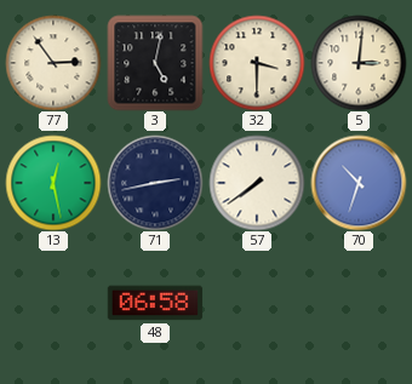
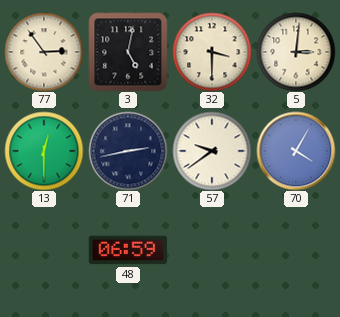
13: 12:28 -> 12:30
57: 7:39 -> 9:39
70: 10:33 -> 4:05
48: 06:58 -> 06:59
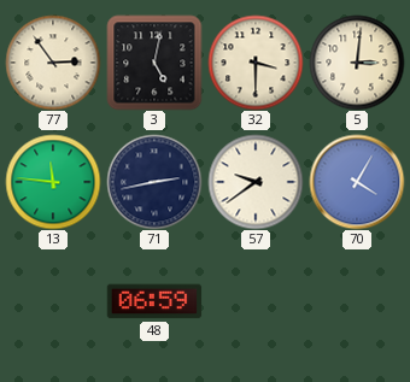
13: 12:30 -> 11:46
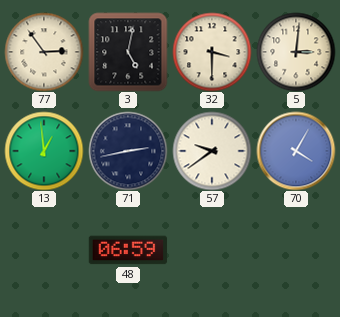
13: 11:46 -> 12:59
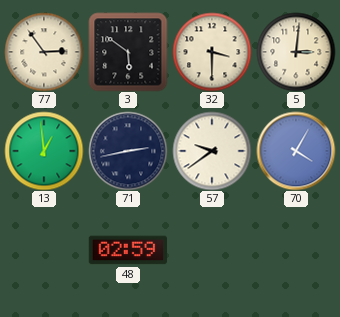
3: 5:02 -> 5:51
48: 06:59 -> 02:59
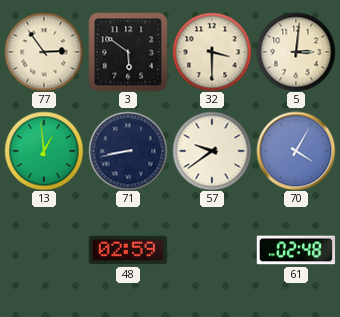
71: 2:43 -> 8:43
61: none -> 02:48
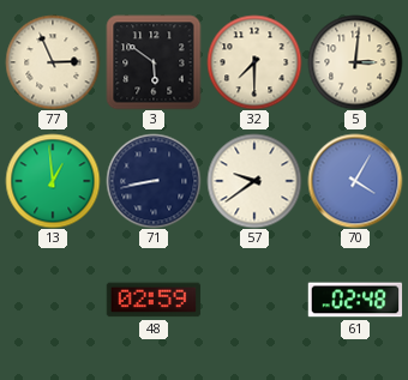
77: 2:54 -> 2:56
32: 3:30 -> 7:30
